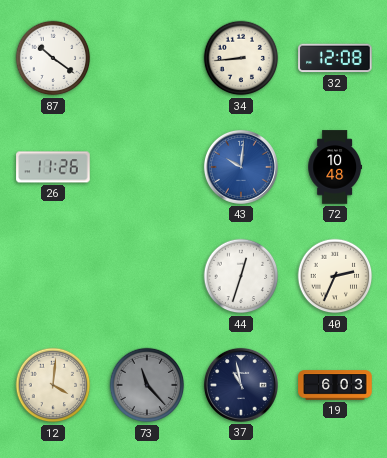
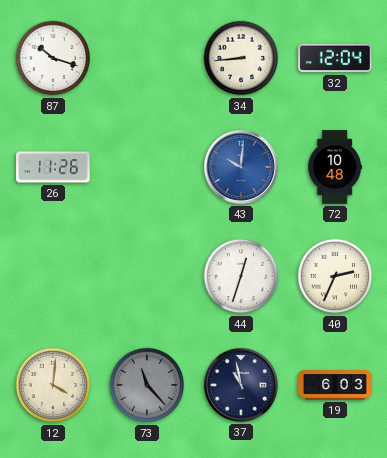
87: 10:21 -> 10:18
32: 12:08 -> 12:04
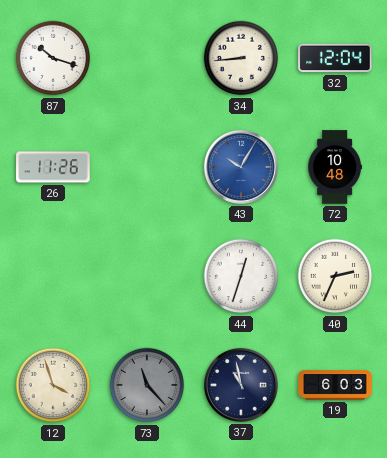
43: 10:01 -> 10:05
12: 4:01 -> 3:57
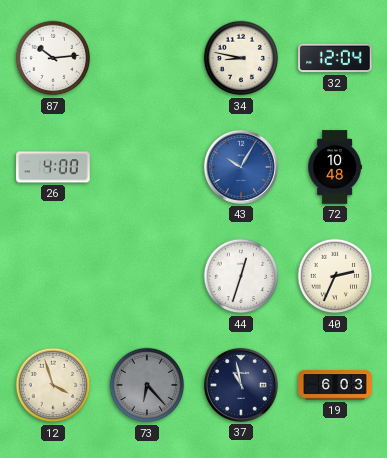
87: 10:18 -> 10:14
34: 8:44 -> 8:47
26: 11:26 -> 4:00
73: 11:23 -> 6:23
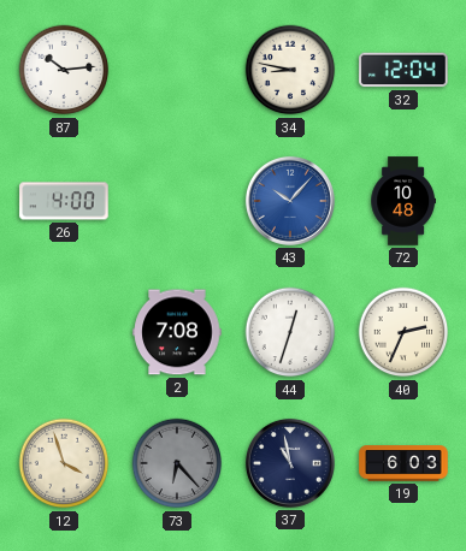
43: 10:05 -> 10:07
2: none -> 7:08
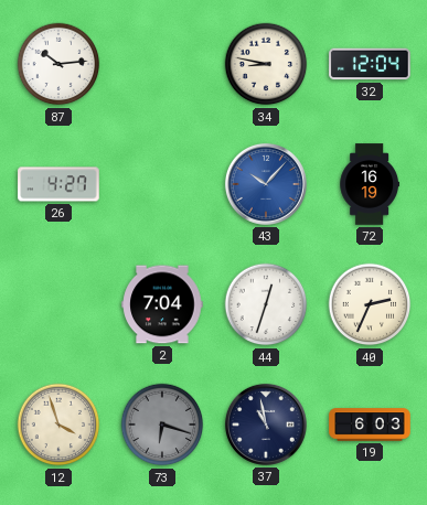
26: 4:00 -> 4:27
72: 10:48 -> 16:19
2: 7:08 -> 7:04
73: 6:23 -> 6:18
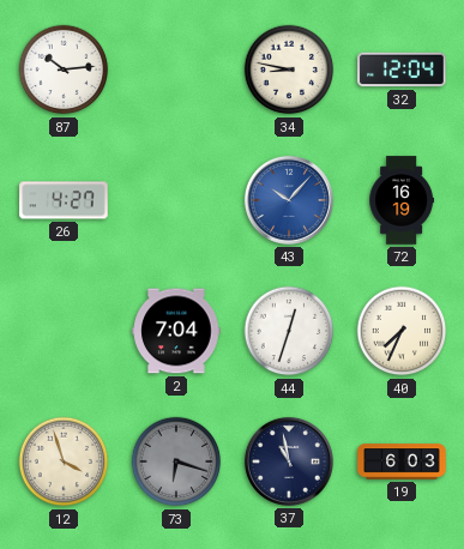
40: 2:34 -> 7:34
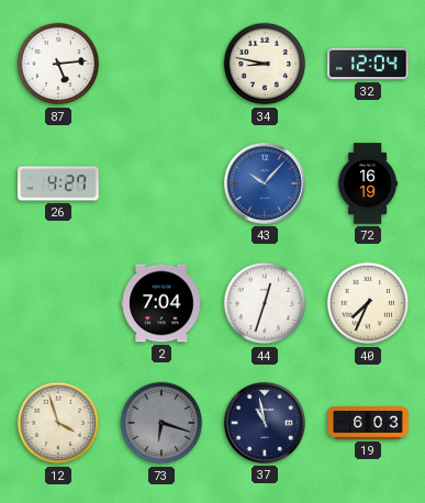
87: 10:14 -> 5:14
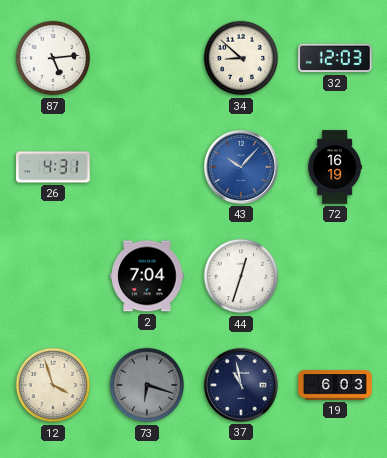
34: 8:47 -> 8:52
32: 12:04 -> 12:03
26: 4:27 -> 4:31
40: 7:34 -> none
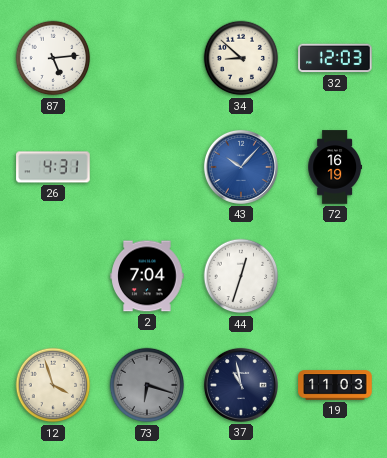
19: 6:03 -> 11:03
